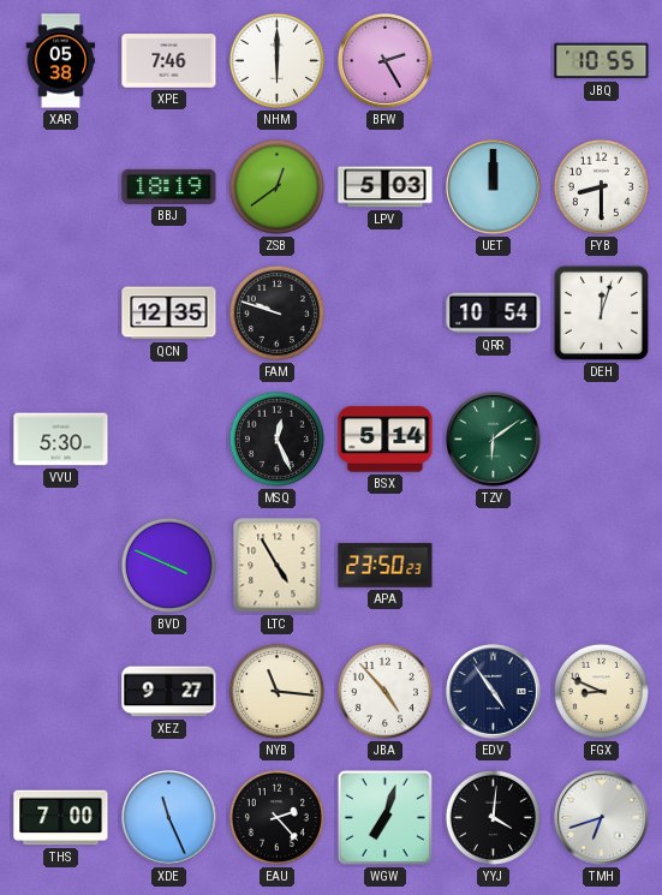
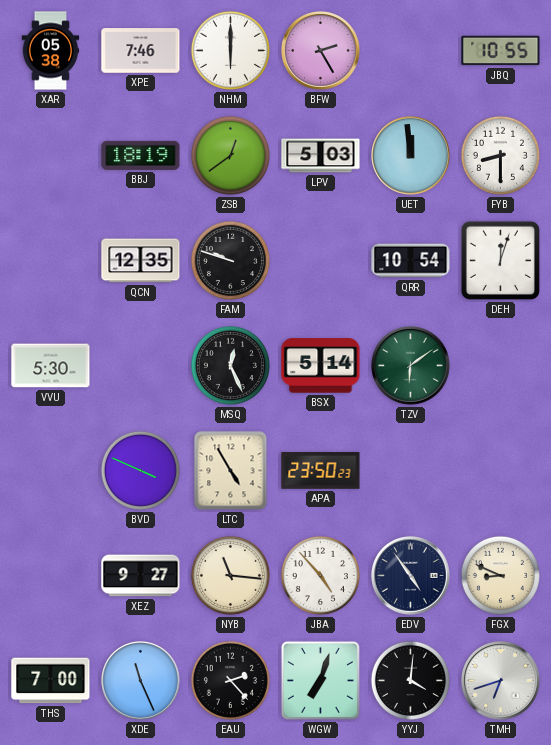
UET: 12:00 -> 11:59
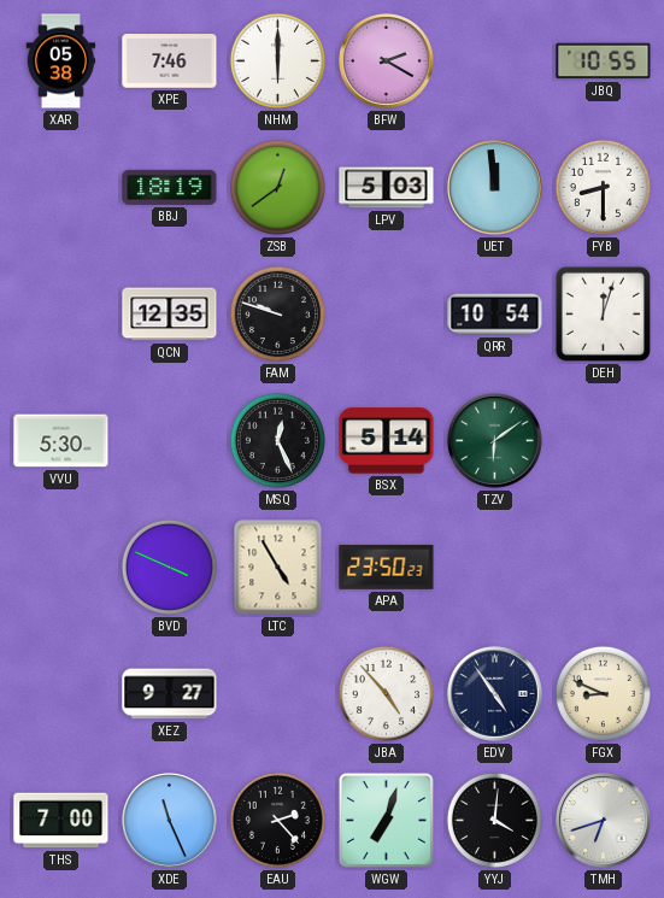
BFW: 2:25 -> 2:20
NYB: 11:16 -> none
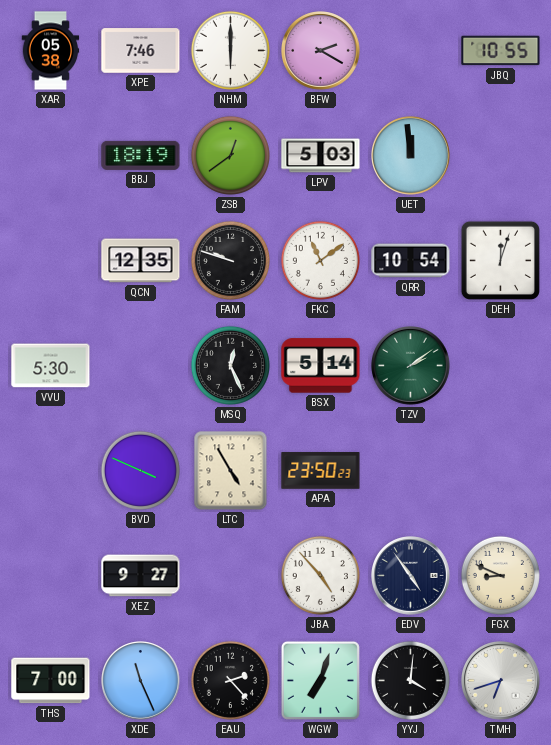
FYB: 8:30 -> none
FKC: none -> 11:09
TZV: 6:09 -> 2:09
